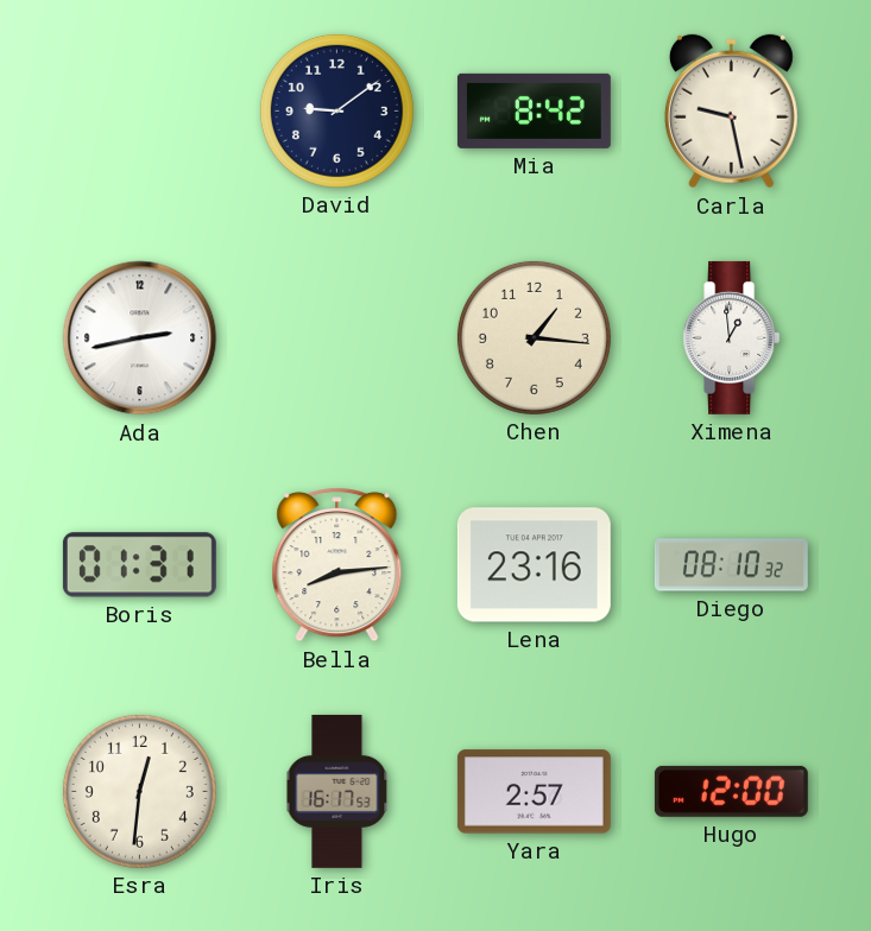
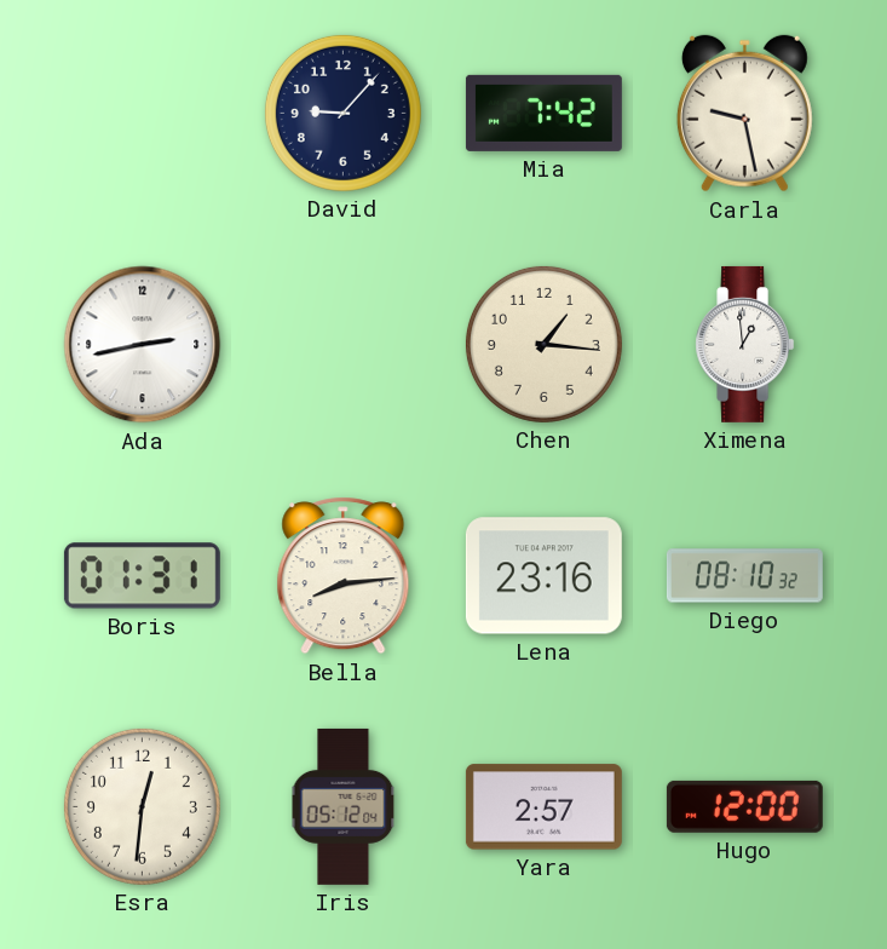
David: 9:09 -> 9:07
Mia: 8:42 -> 7:42
Iris: 16:17 -> 05:12
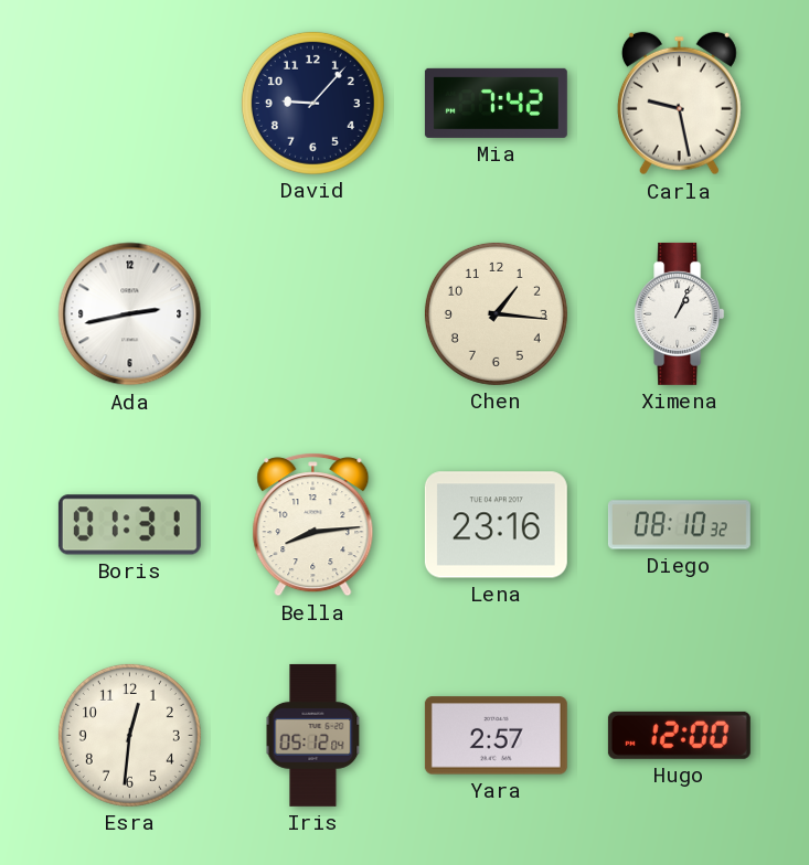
Ximena: 12:59 -> 1:04
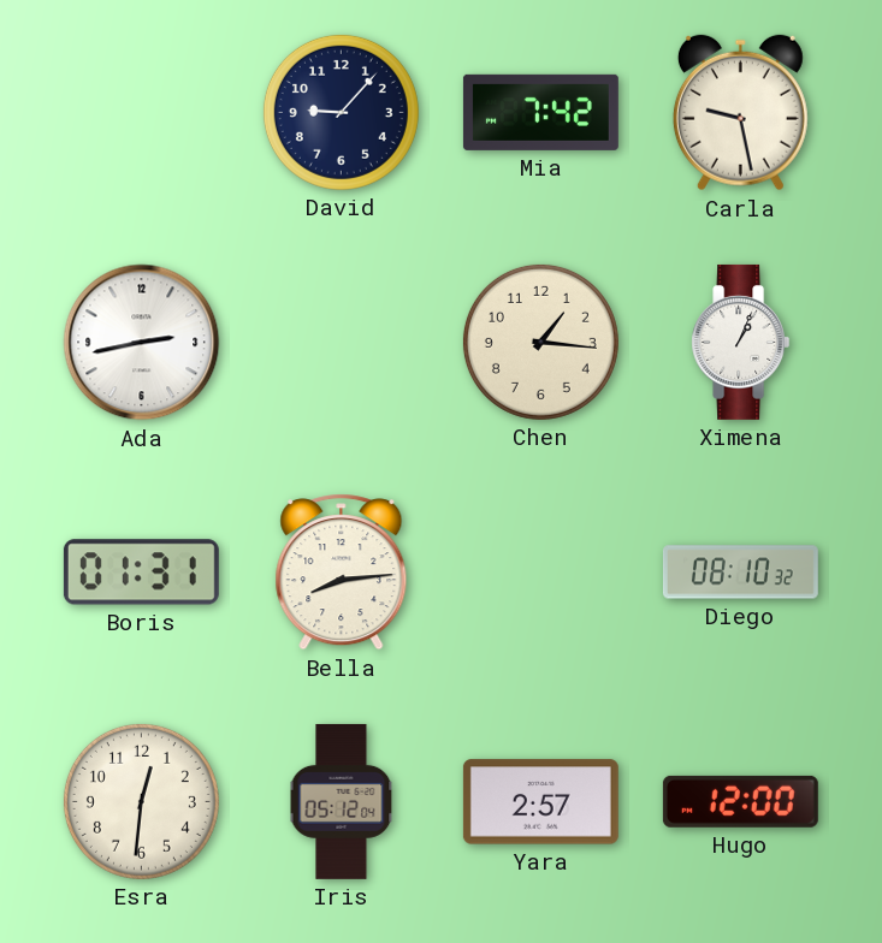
Lena: 23:16 -> none
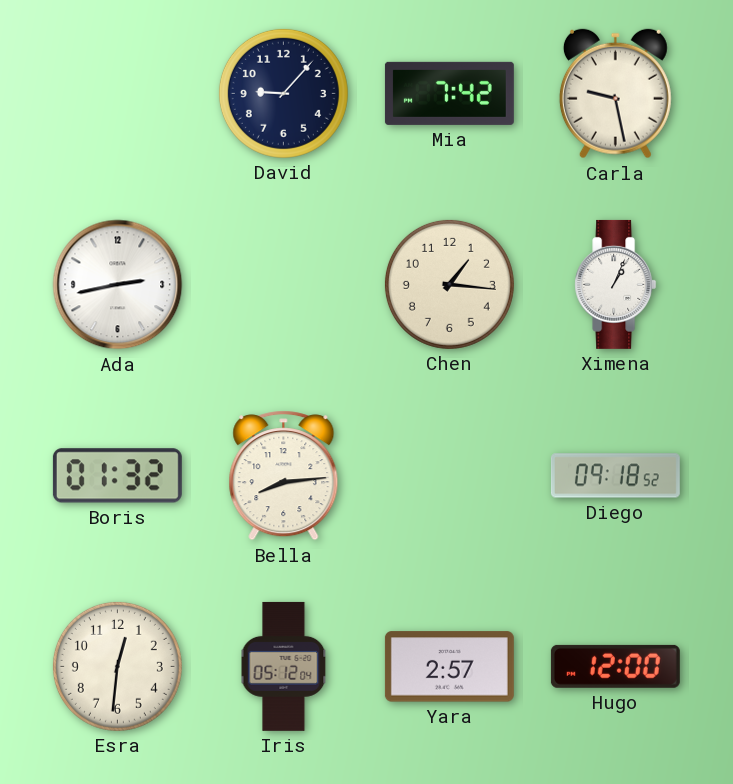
Boris: 01:31 -> 01:32
Diego: 08:10 -> 09:18
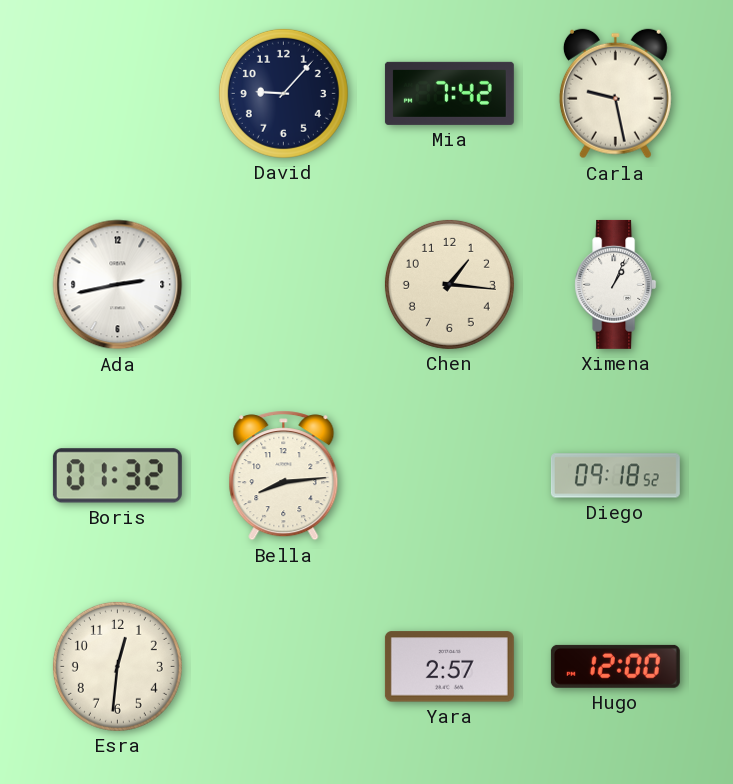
Iris: 05:12 -> none
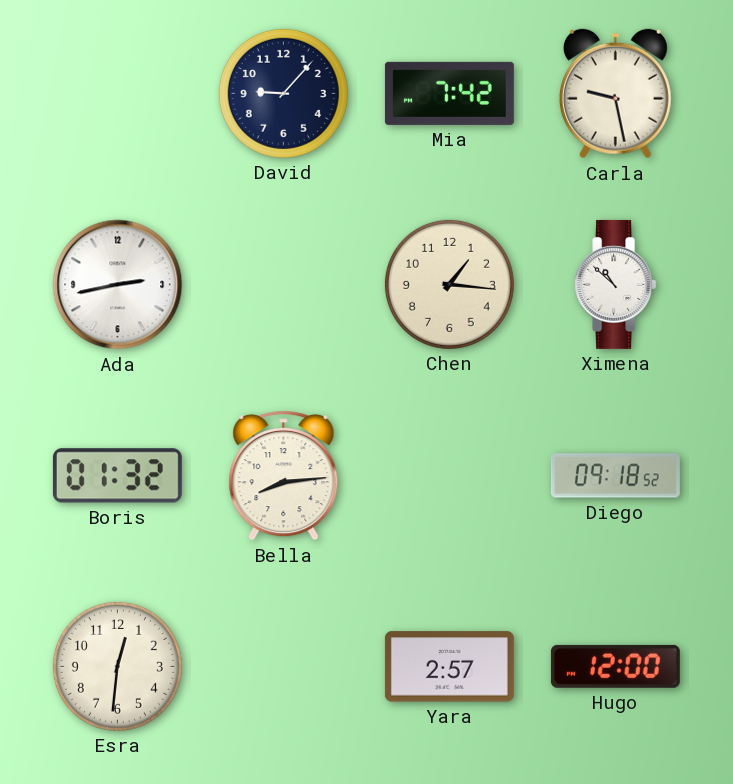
Ximena: 1:04 -> 10:52
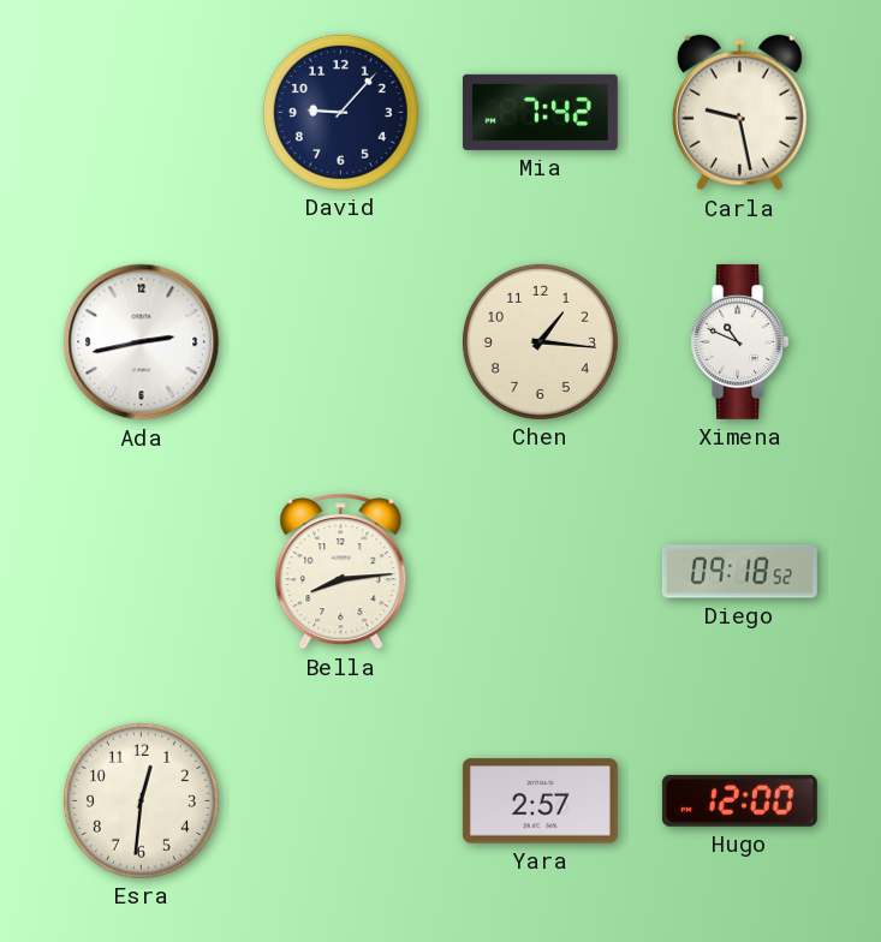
Ximena: 10:52 -> 10:49
Boris: 01:32 -> none
